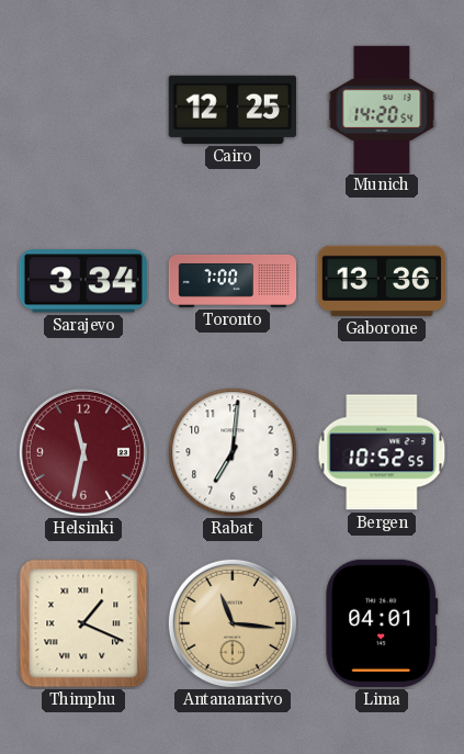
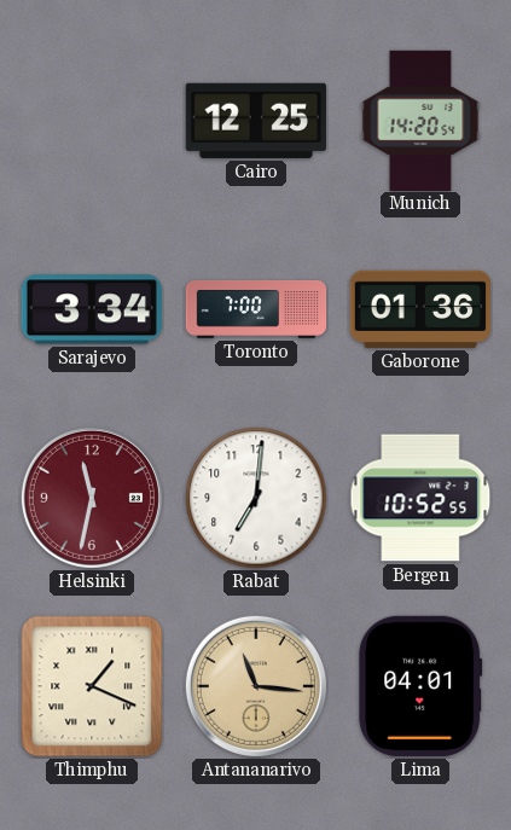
Gaborone: 13:36 -> 01:36
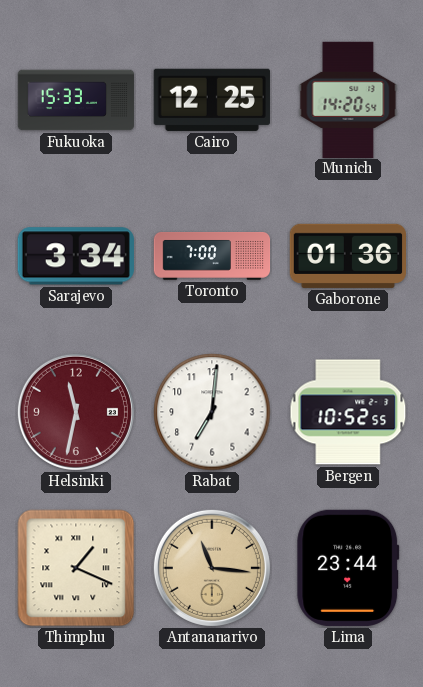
Fukuoka: none -> 15:33
Lima: 04:01 -> 23:44
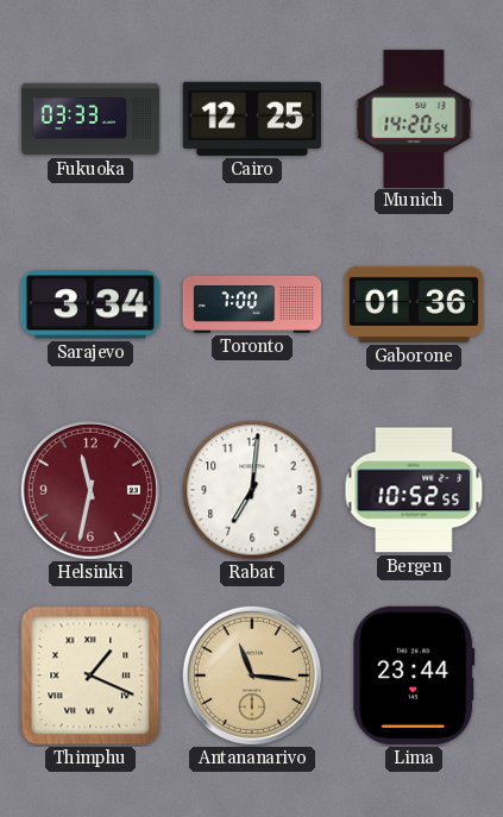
Fukuoka: 15:33 -> 03:33
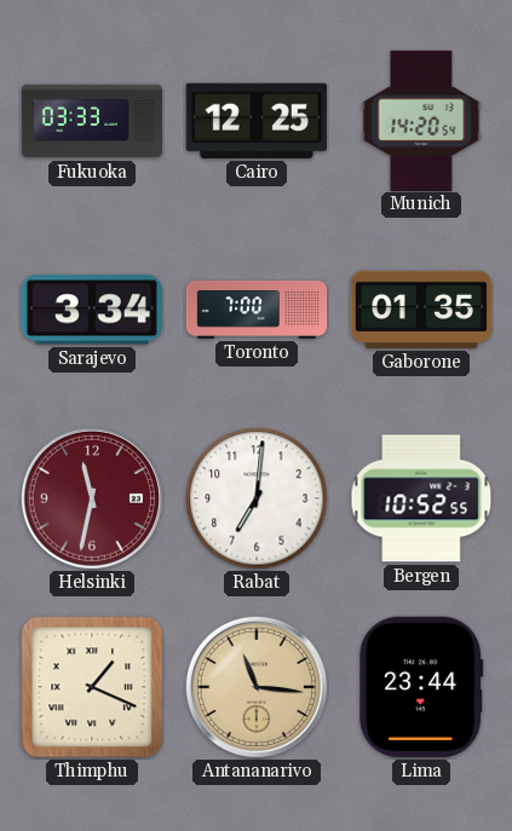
Gaborone: 01:36 -> 01:35
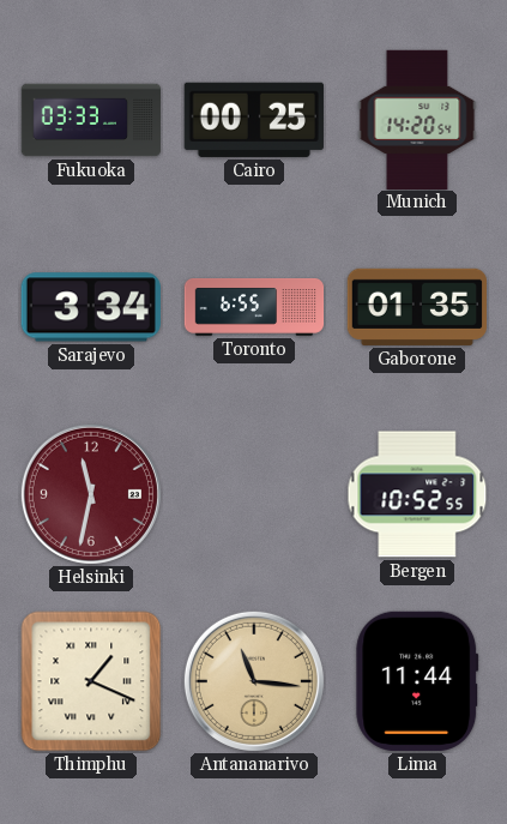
Cairo: 12:25 -> 00:25
Toronto: 7:00 -> 6:55
Rabat: 7:01 -> none
Lima: 23:44 -> 11:44
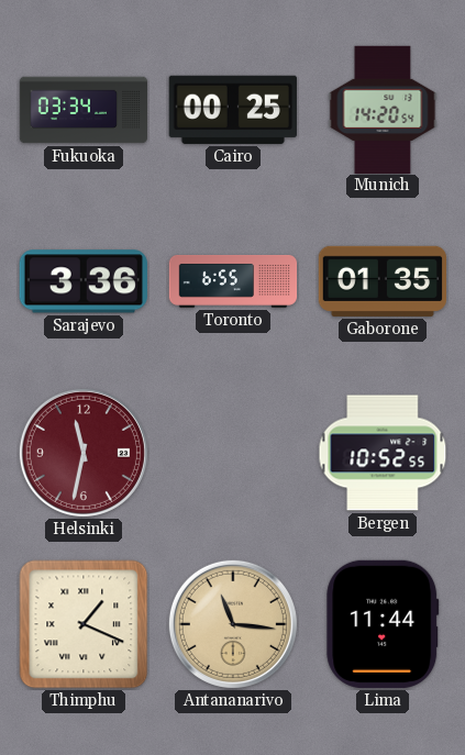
Fukuoka: 03:33 -> 03:34
Sarajevo: 3:34 -> 3:36
